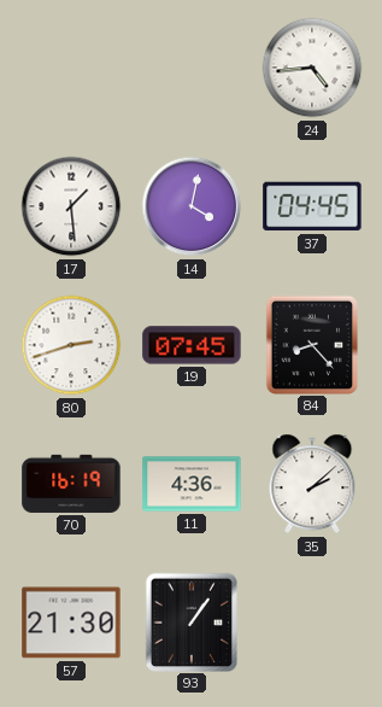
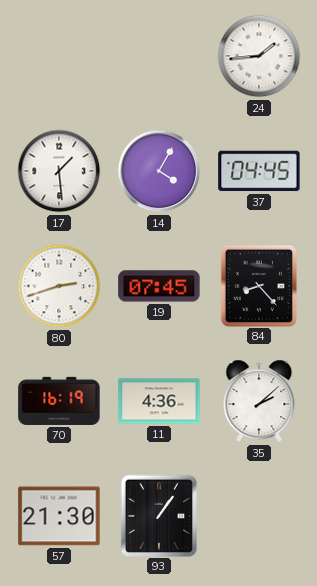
24: 4:44 -> 1:44
14: 4:02 -> 4:05
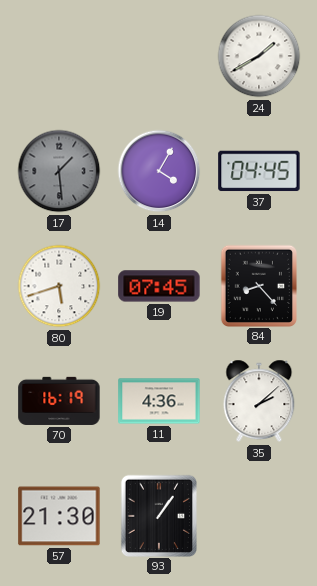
24: 1:44 -> 1:40
17 dial: white -> grey
80: 2:42 -> 5:42
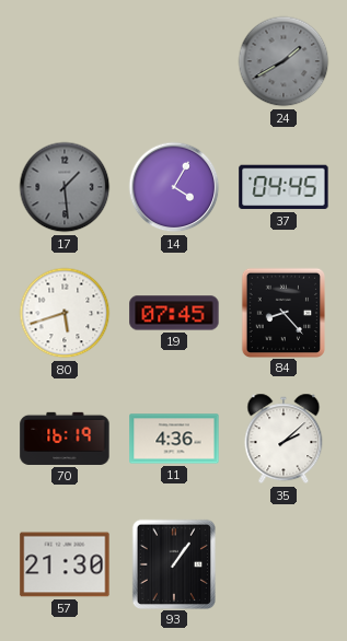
24 dial: white -> grey
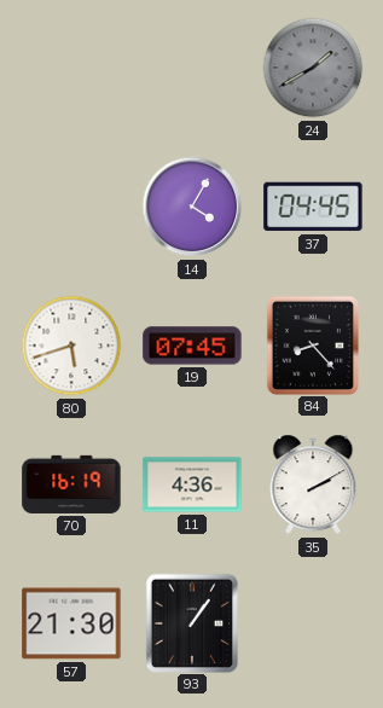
17: 1:29 -> none
35: 2:08 -> 2:10
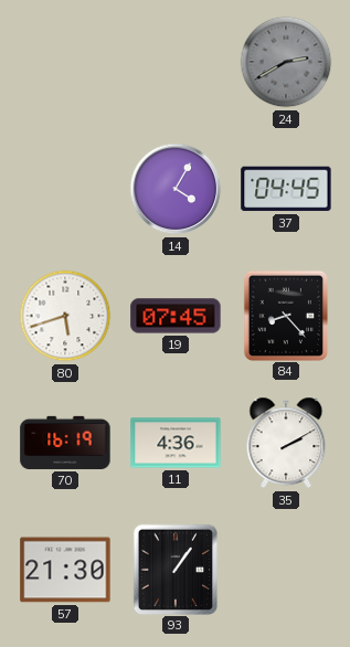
24: 1:40 -> 2:40
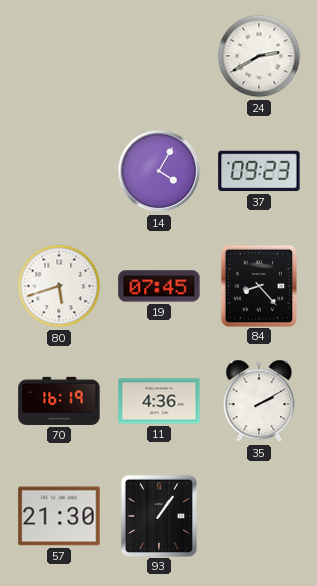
24 dial: grey -> white
37: 04:45 -> 09:23
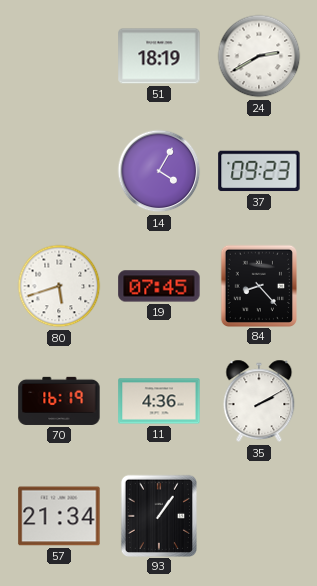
51: none -> 18:19
57: 21:30 -> 21:34
